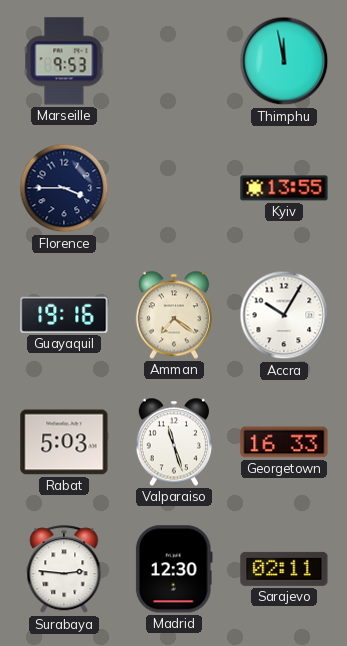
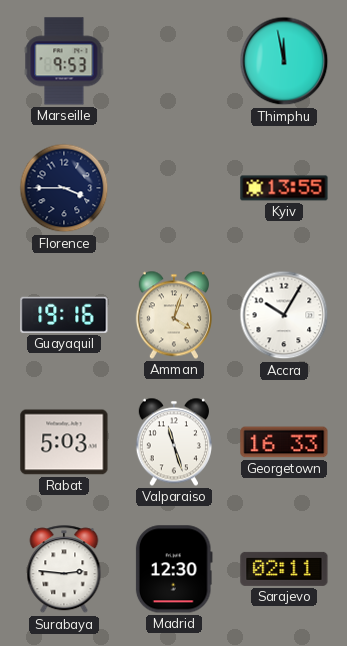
Amman: 7:21 -> 4:03
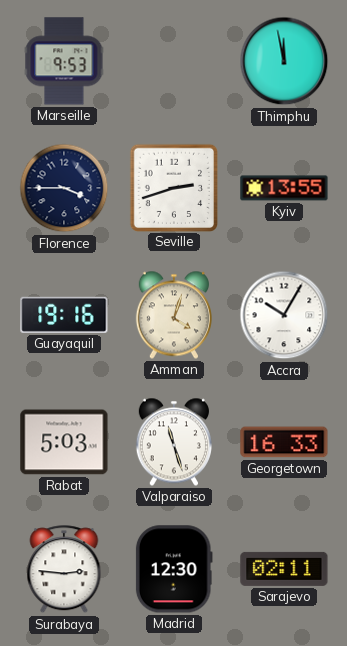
Seville: none -> 2:42
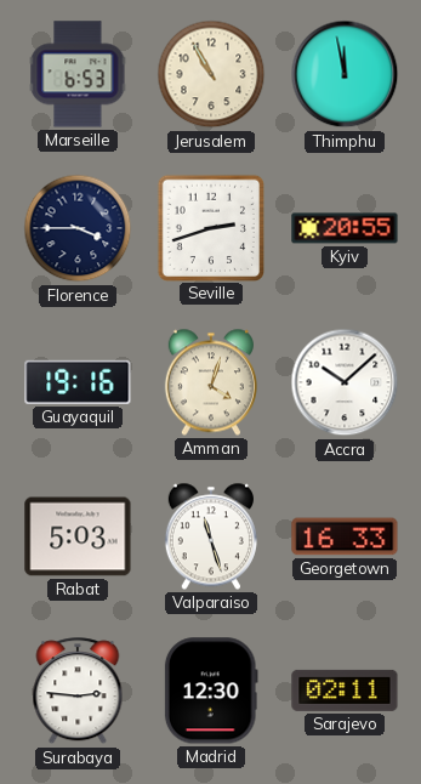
Marseille: 9:53 -> 6:53
Jerusalem: none -> 10:55
Kyiv: 13:55 -> 20:55
Accra: 10:05 -> 10:08
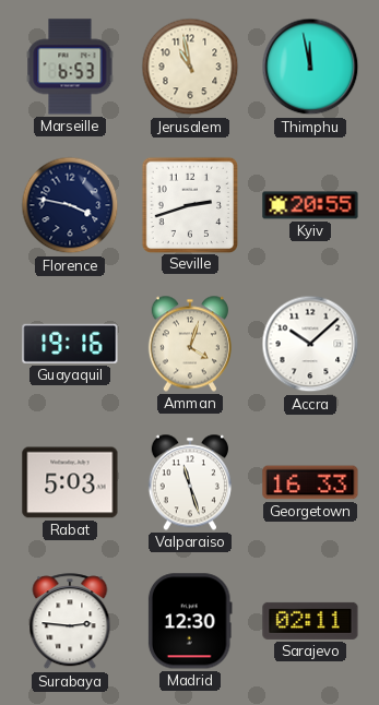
Jerusalem: 10:55 -> 10:58
Florence: 3:45 -> 3:47
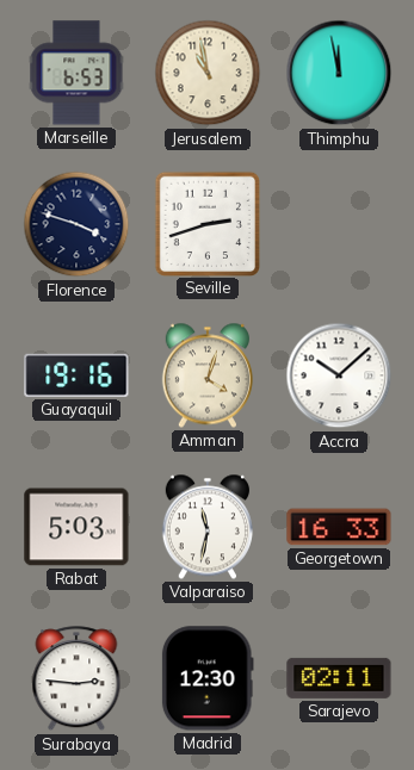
Florence: 3:47 -> 3:48
Kyiv: 20:55 -> none
Valparaiso: 11:27 -> 11:32
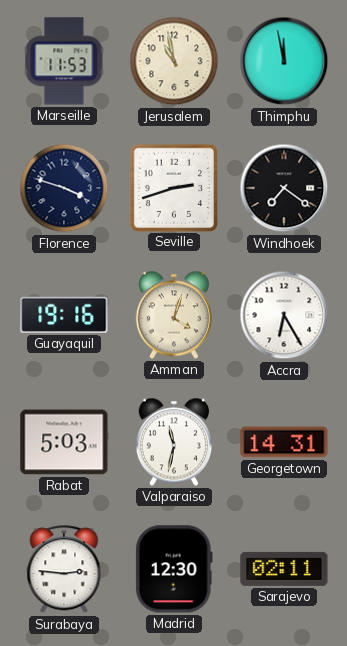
Marseille: 6:53 -> 11:53
Windhoek: none -> 7:21
Accra: 10:08 -> 6:25
Georgetown: 16:33 -> 14:31
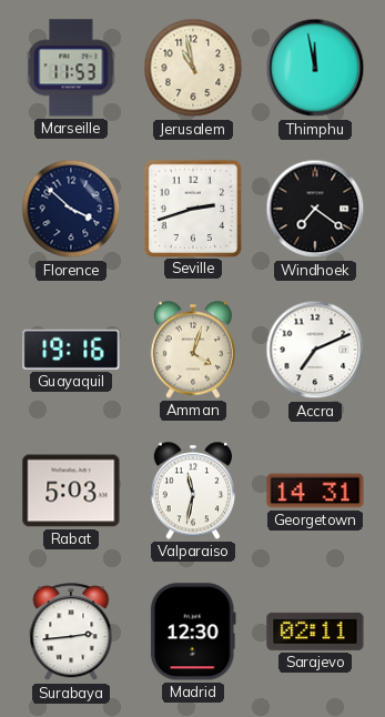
Florence: 3:48 -> 3:52
Accra: 6:25 -> 7:11
Surabaya: 2:46 -> 2:44
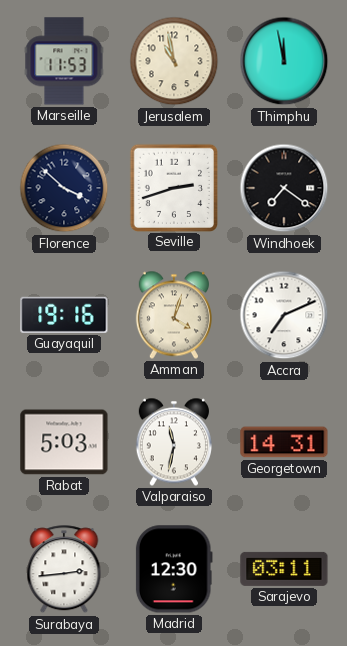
Sarajevo: 02:11 -> 03:11
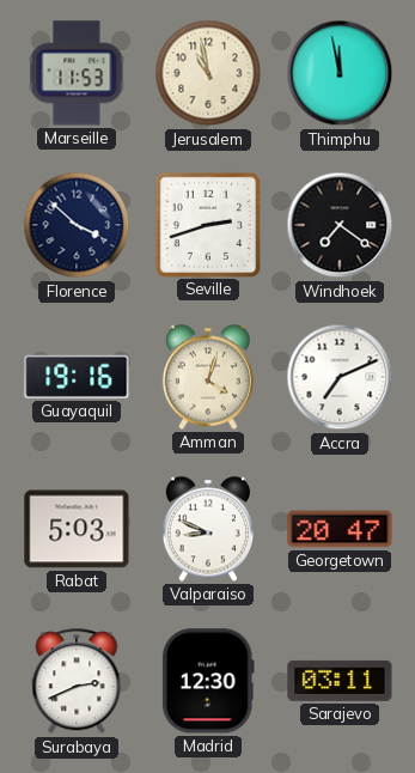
Valparaiso: 11:32 -> 8:49
Georgetown: 14:31 -> 20:47
Surabaya: 2:44 -> 2:41
